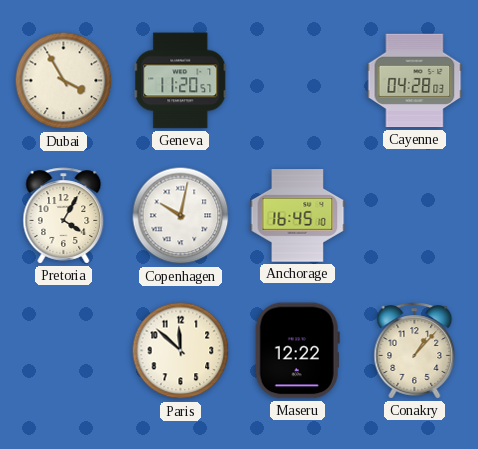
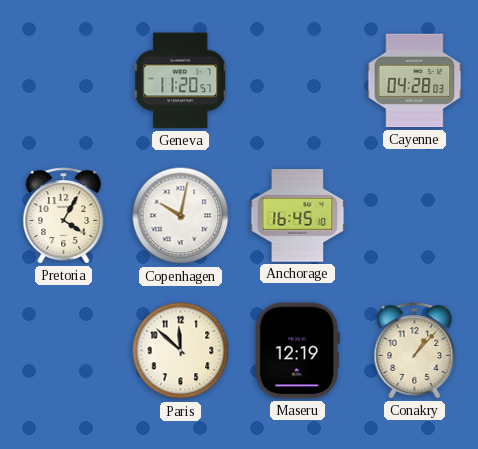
Dubai: 3:55 -> none
Maseru: 12:22 -> 12:19
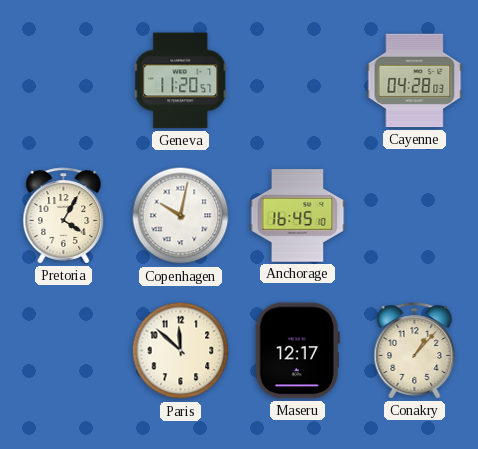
Maseru: 12:19 -> 12:17
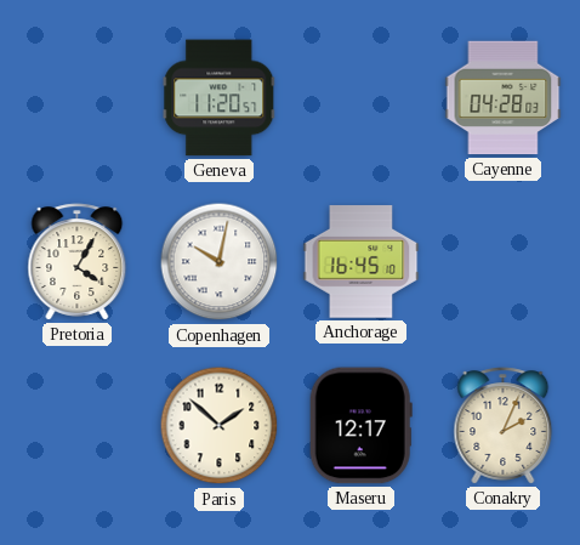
Paris: 11:52 -> 1:52
Conakry: 1:07 -> 2:04
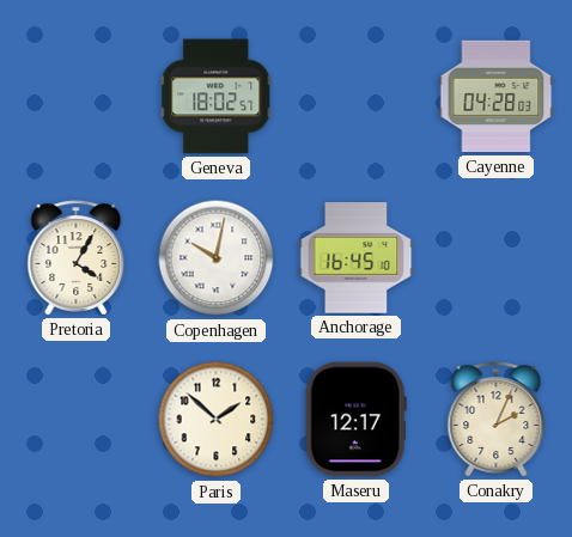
Geneva: 11:20 -> 18:02
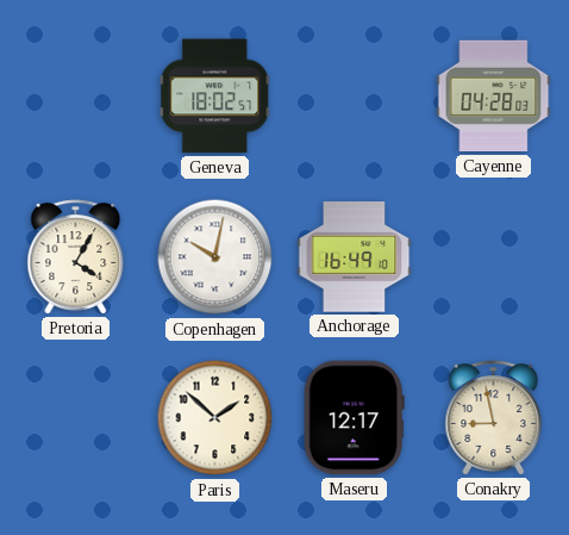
Anchorage: 16:45 -> 16:49
Conakry: 2:04 -> 8:58
